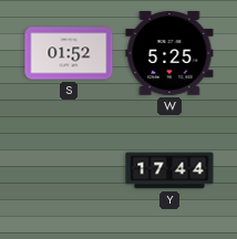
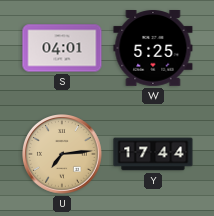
S: 01:52 -> 04:01
U: none -> 7:14
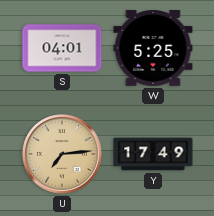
Y: 17:44 -> 17:49
